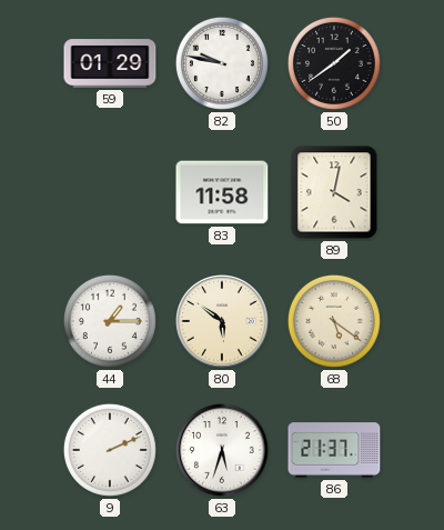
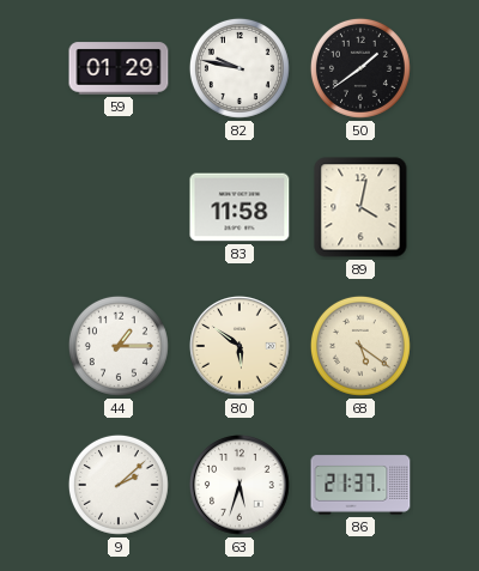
9: 2:11 -> 2:08
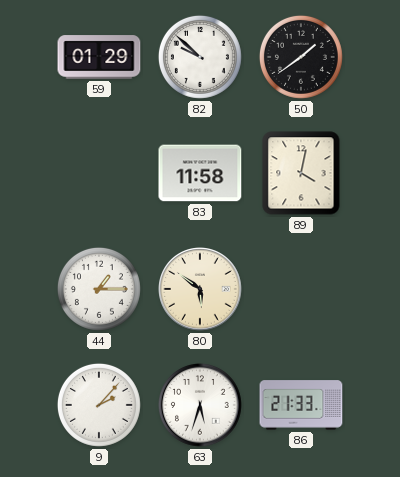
82: 9:47 -> 9:52
68: 5:21 -> none
9: 2:08 -> 2:07
86: 21:37 -> 21:33
